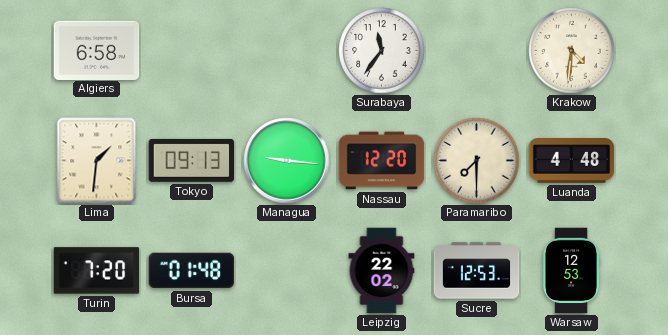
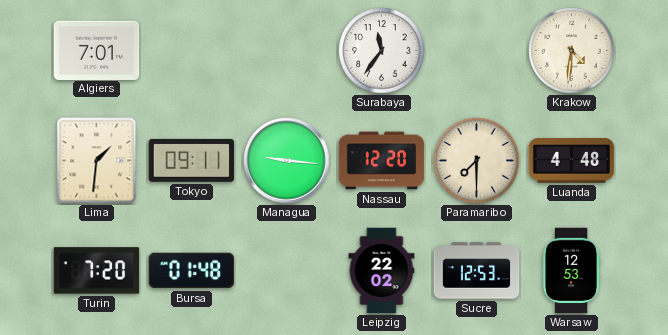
Algiers: 6:58 -> 7:01
Tokyo: 09:13 -> 09:11
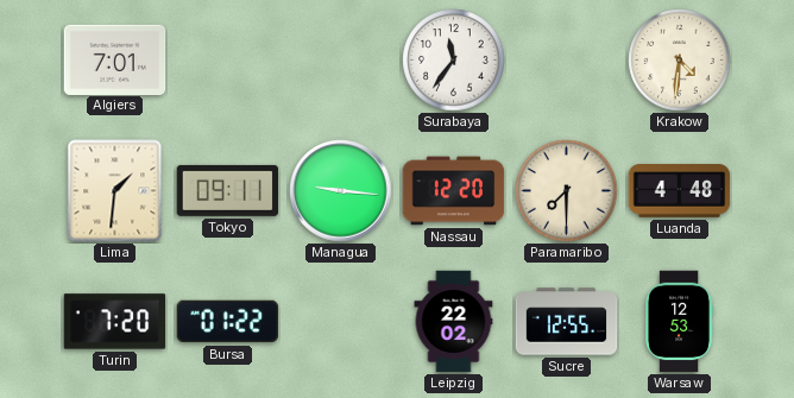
Bursa: 01:48 -> 01:22
Sucre: 12:53 -> 12:55
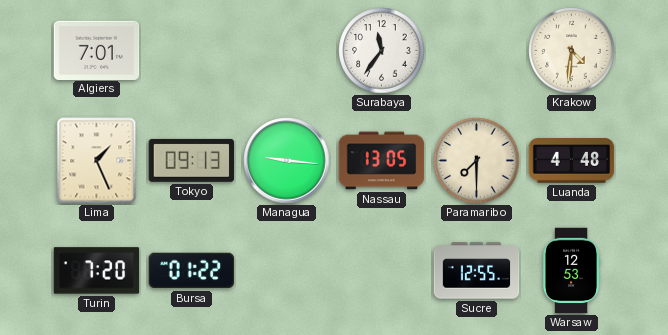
Lima: 1:31 -> 1:26
Tokyo: 09:11 -> 09:13
Nassau: 12:20 -> 13:05
Leipzig: 22:02 -> none
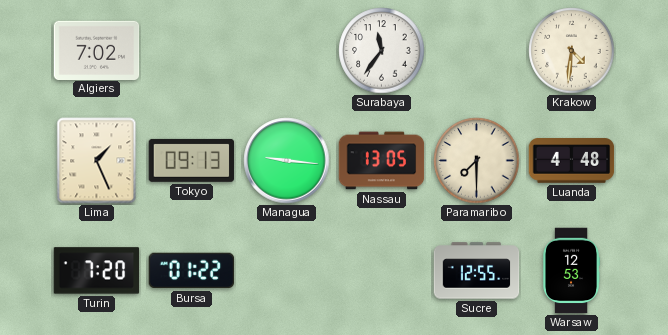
Algiers: 7:01 -> 7:02
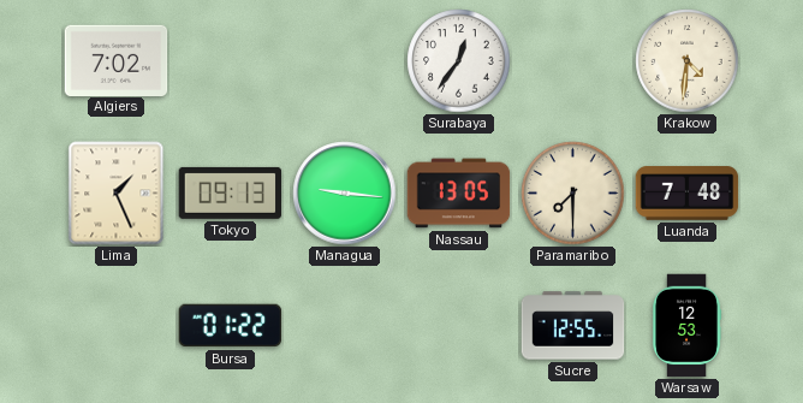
Surabaya: 11:36 -> 12:36
Luanda: 4:48 -> 7:48
Turin: 7:20 -> none
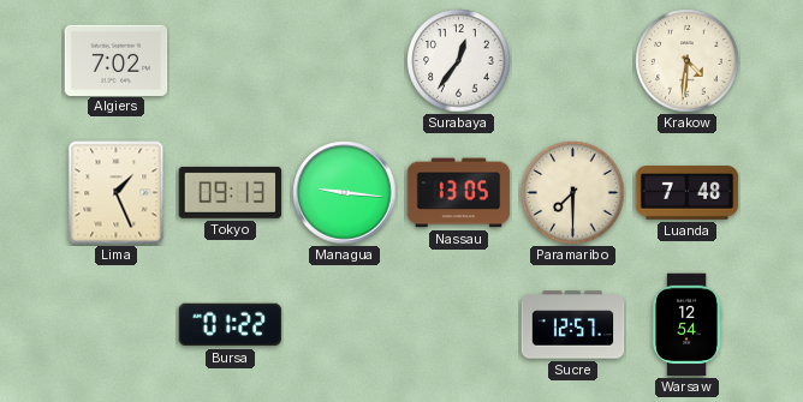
Sucre: 12:55 -> 12:57
Warsaw: 12:53 -> 12:54
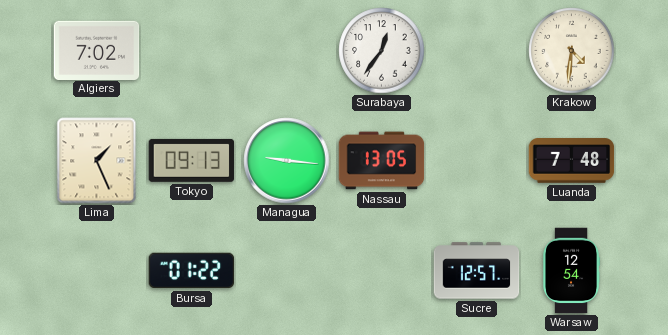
Paramaribo: 7:30 -> none
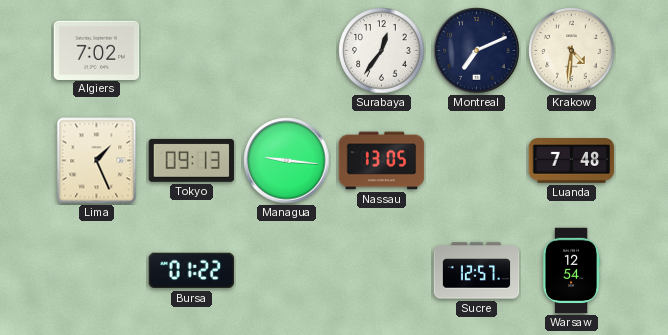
Montreal: none -> 7:11
